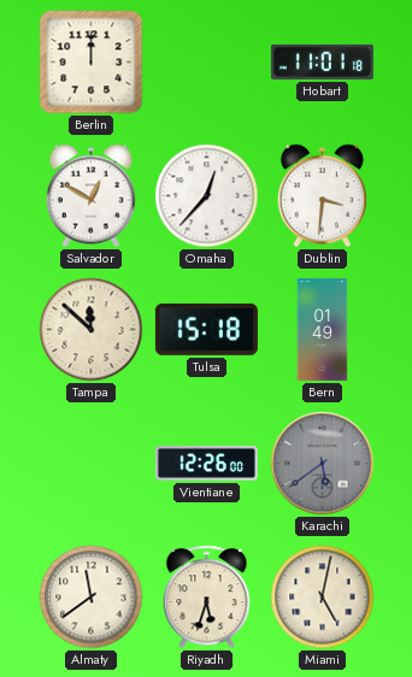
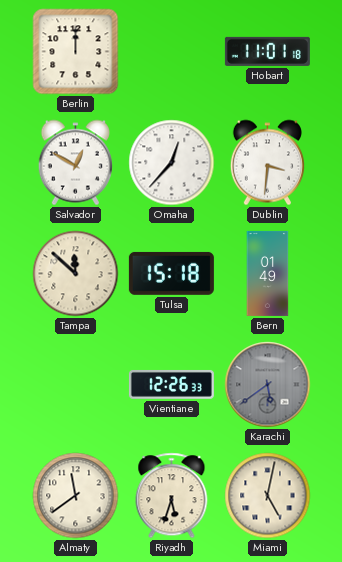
Vientiane: 12:26:00 -> 12:26:33
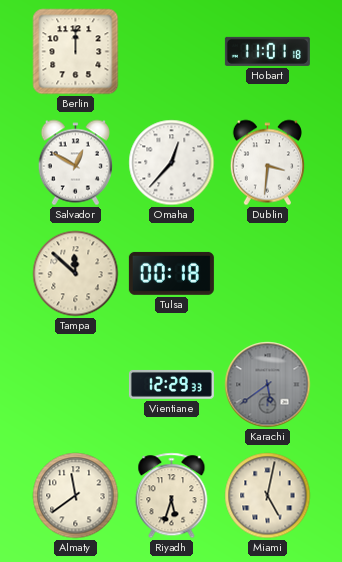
Tulsa: 15:18 -> 00:18
Bern: 01:49 -> none
Vientiane: 12:26 -> 12:29
